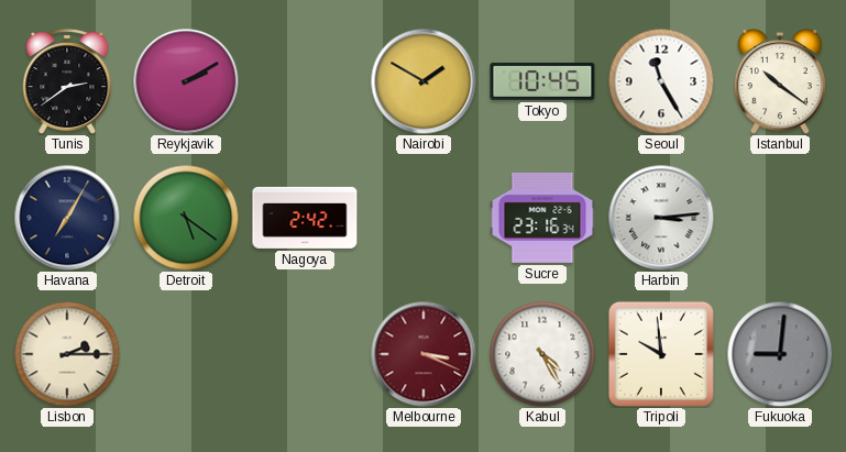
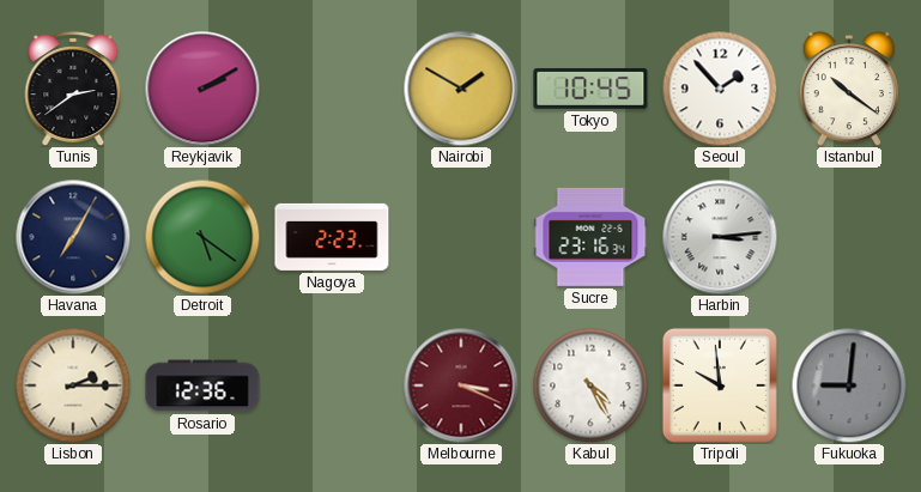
Seoul: 11:25 -> 1:53
Nagoya: 2:42 -> 2:23
Rosario: none -> 12:36
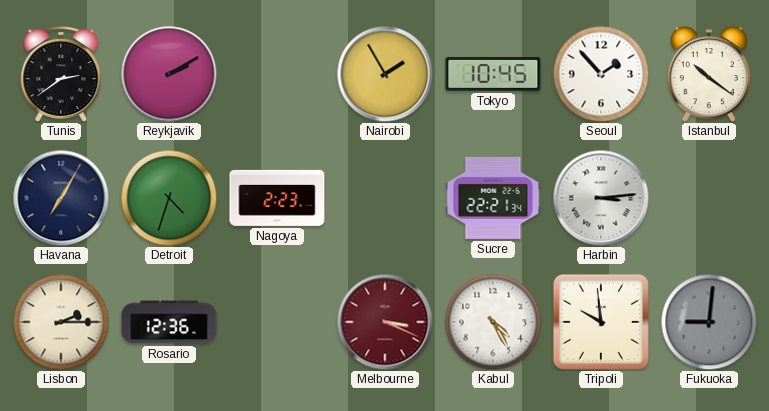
Nairobi: 1:50 -> 1:55
Detroit: 5:21 -> 4:33
Sucre: 23:16 -> 22:21
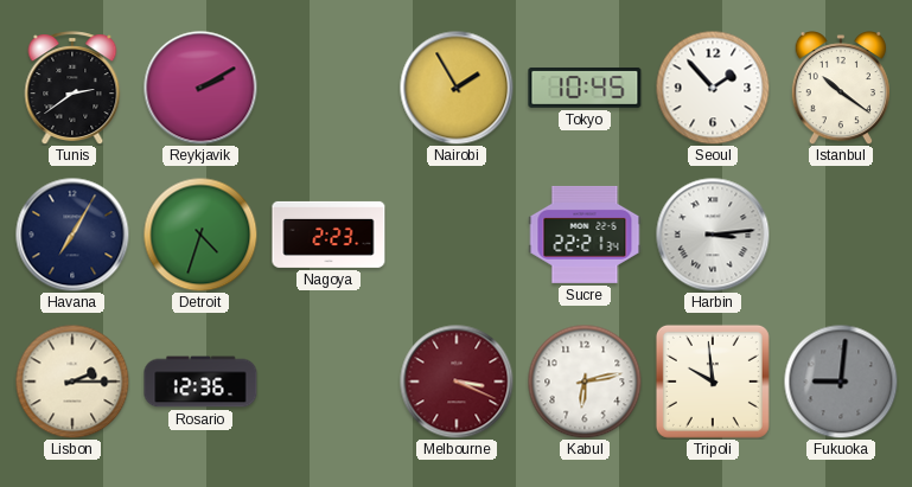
Kabul: 4:25 -> 6:13
